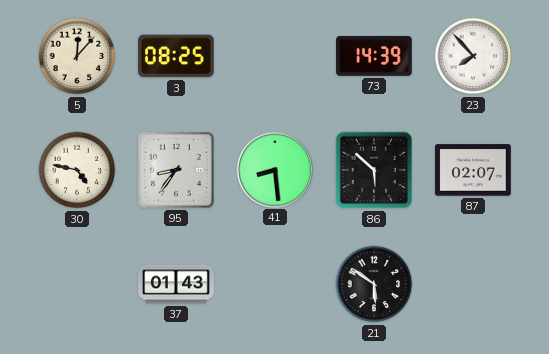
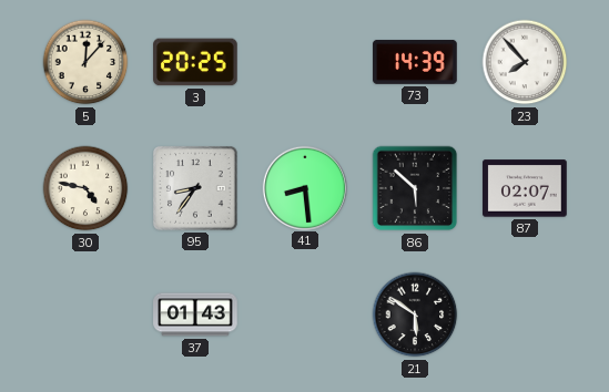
3: 08:25 -> 20:25
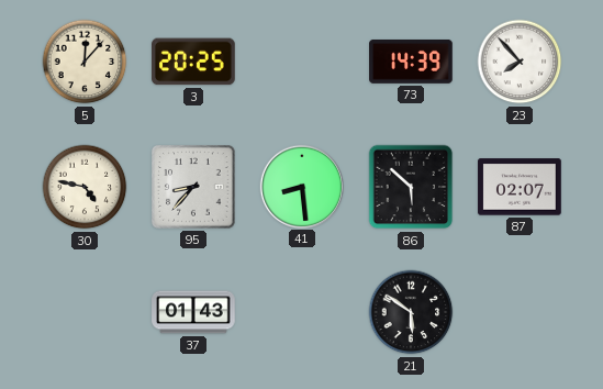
95: 8:36 -> 8:37
